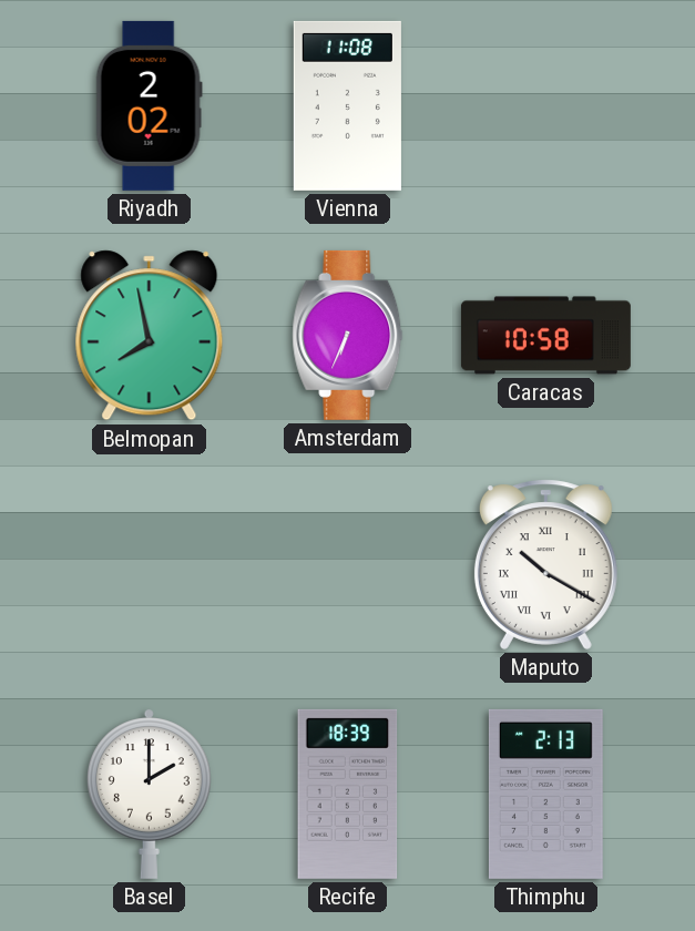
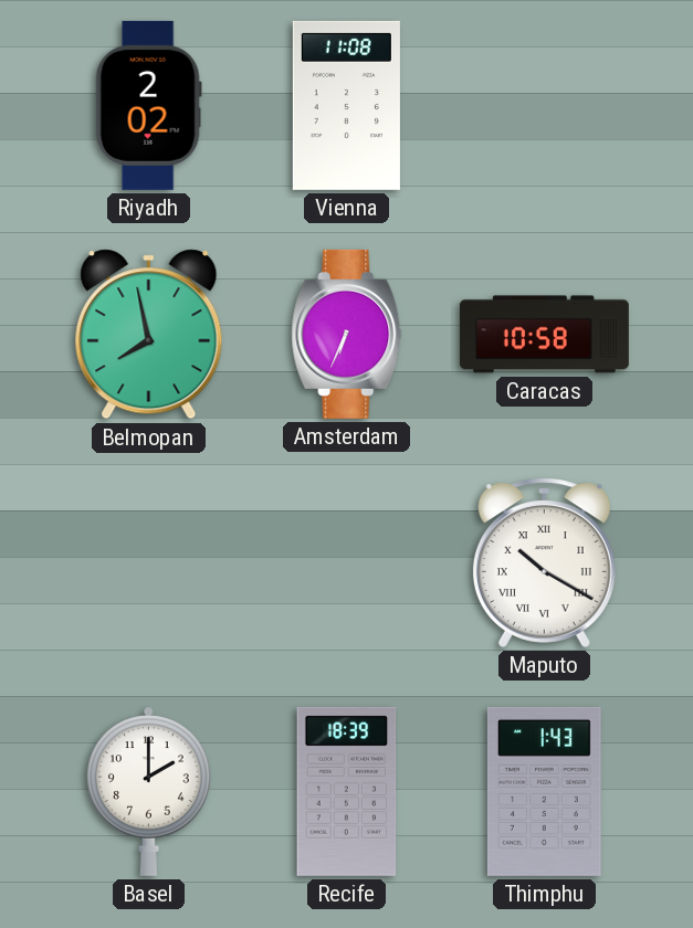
Thimphu: 2:13 -> 1:43
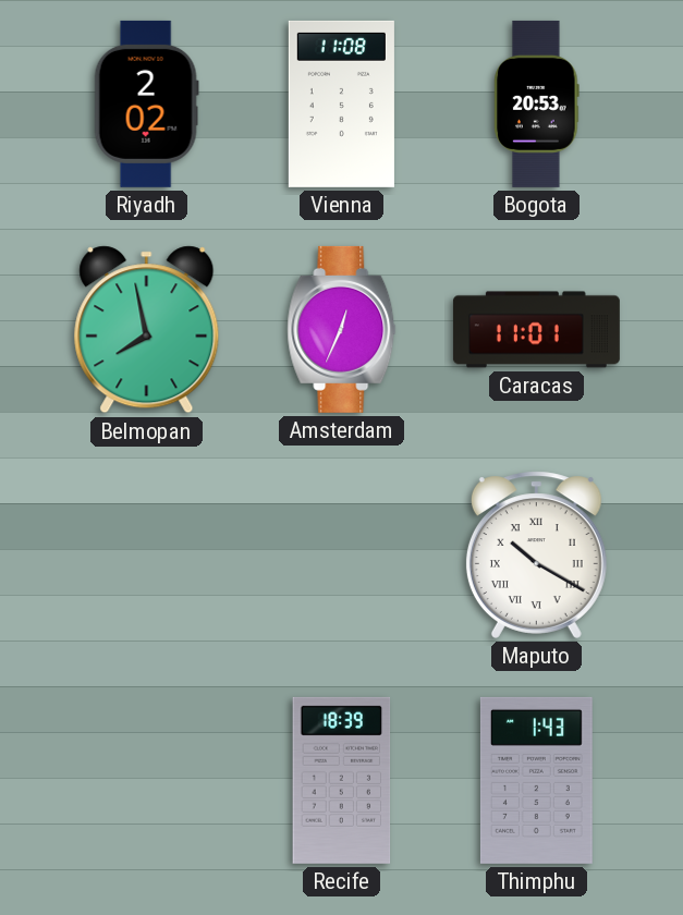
Bogota: none -> 20:53
Amsterdam: 6:34 -> 12:34
Caracas: 10:58 -> 11:01
Basel: 2:00 -> none
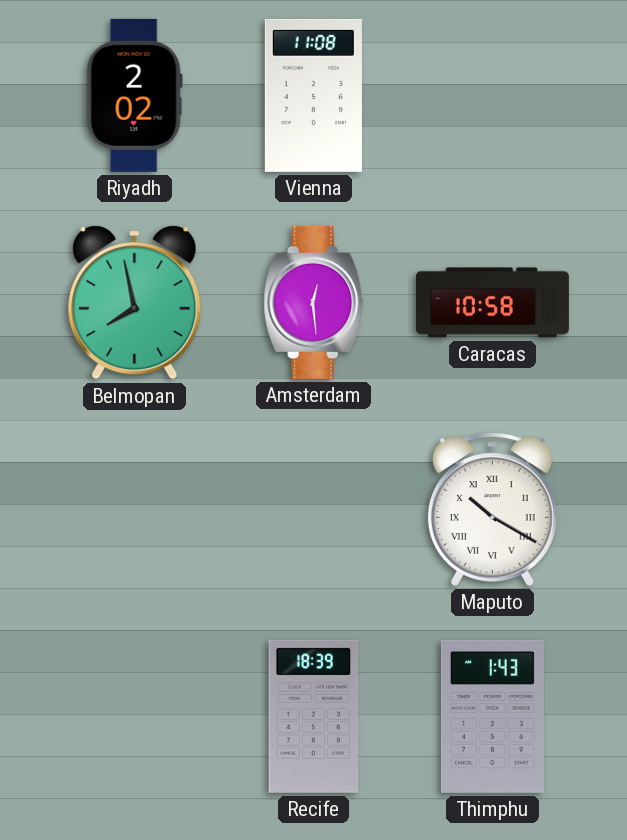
Bogota: 20:53 -> none
Amsterdam: 12:34 -> 12:29
Caracas: 11:01 -> 10:58
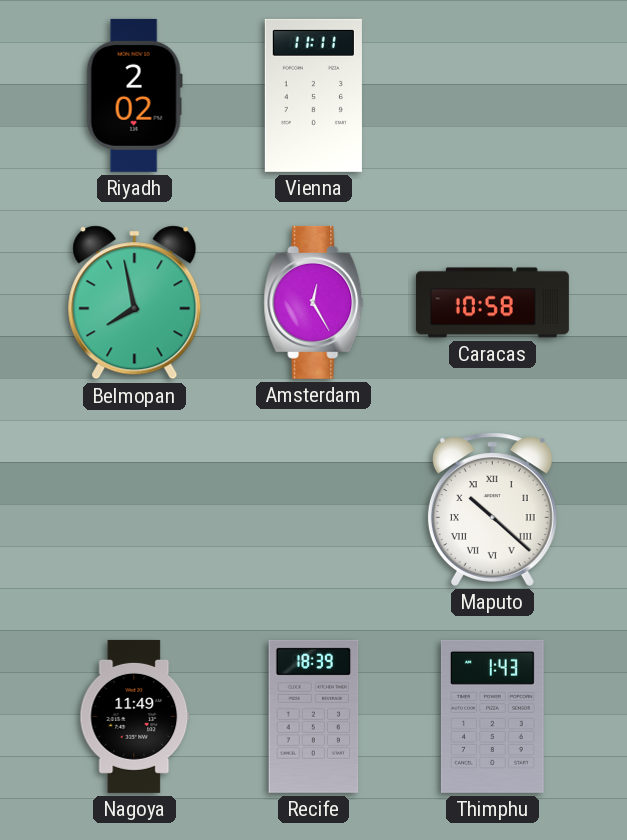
Vienna: 11:08 -> 11:11
Amsterdam: 12:29 -> 12:25
Maputo: 10:20 -> 10:22
Nagoya: none -> 11:49
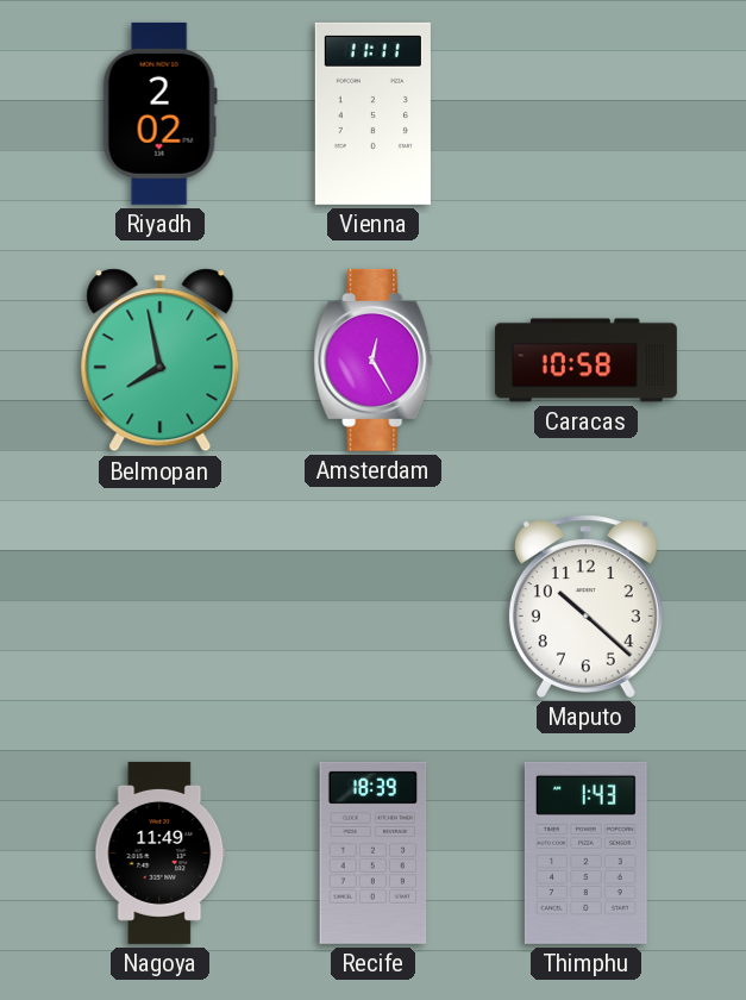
Maputo numerals: Roman -> Arabic
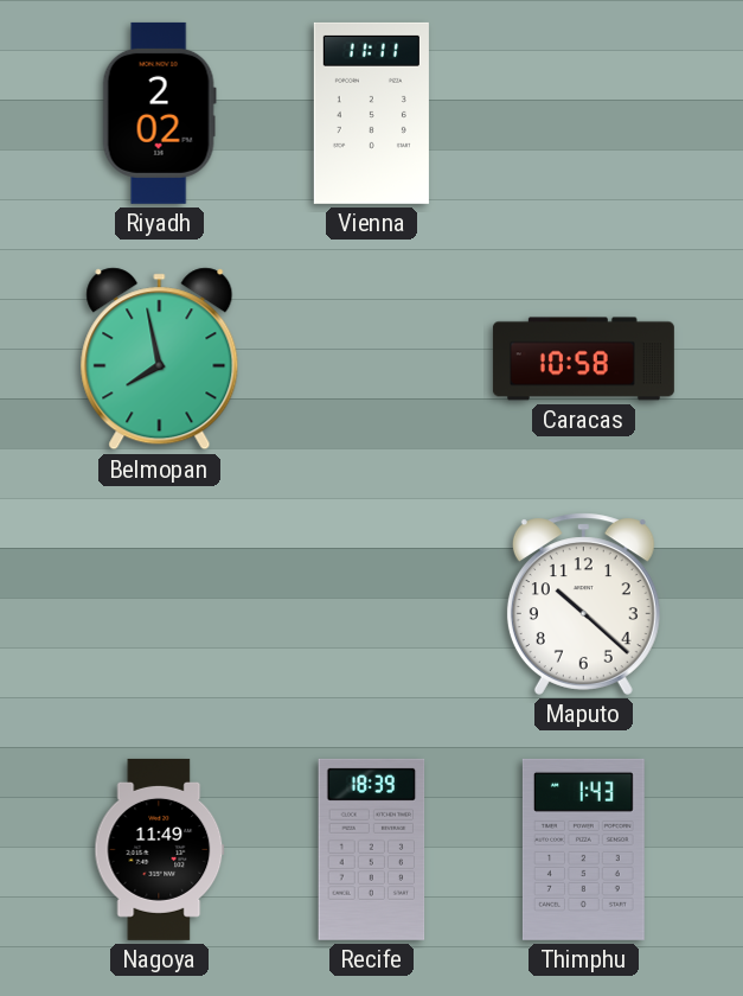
Amsterdam: 12:25 -> none
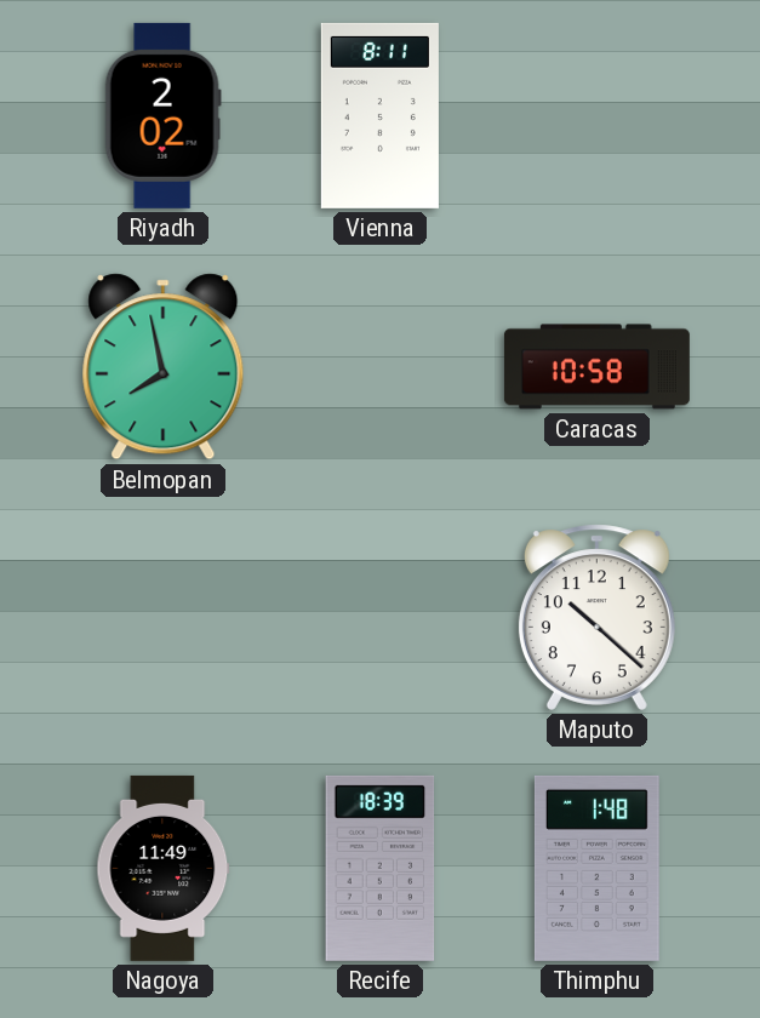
Vienna: 11:11 -> 8:11
Thimphu: 1:43 -> 1:48
